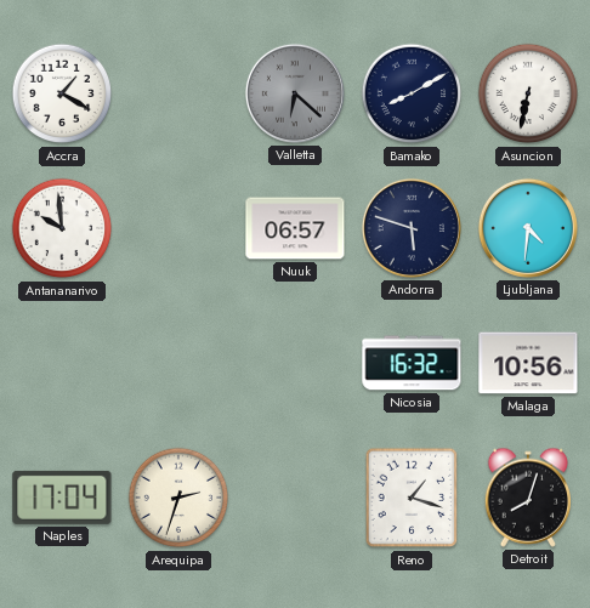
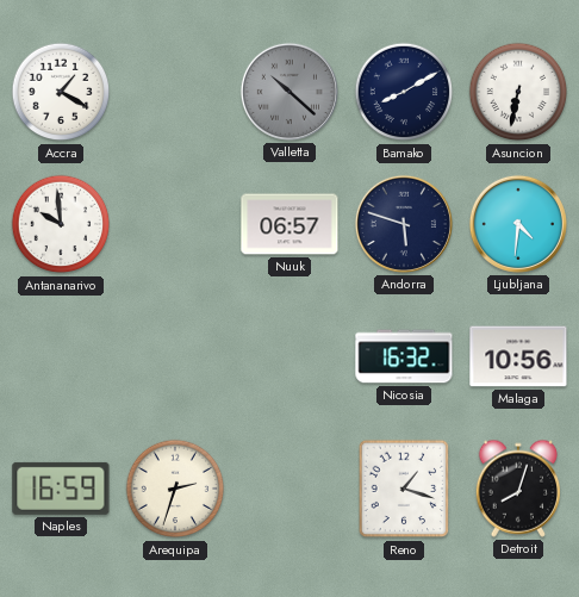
Valletta: 6:22 -> 10:22
Naples: 17:04 -> 16:59
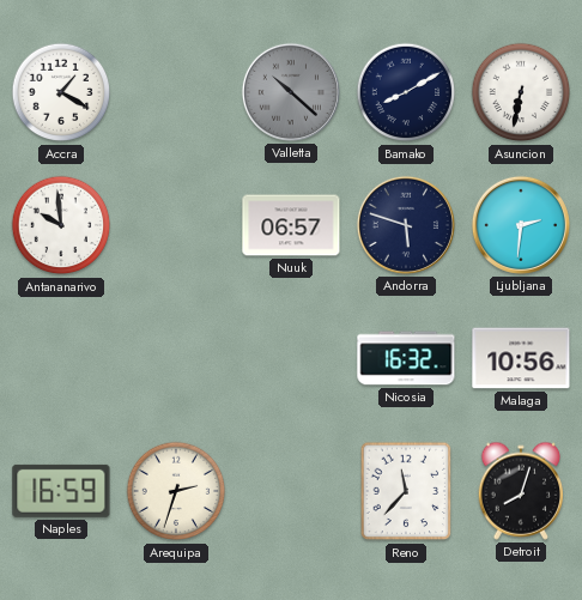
Ljubljana: 4:31 -> 2:31
Reno: 1:18 -> 11:37
